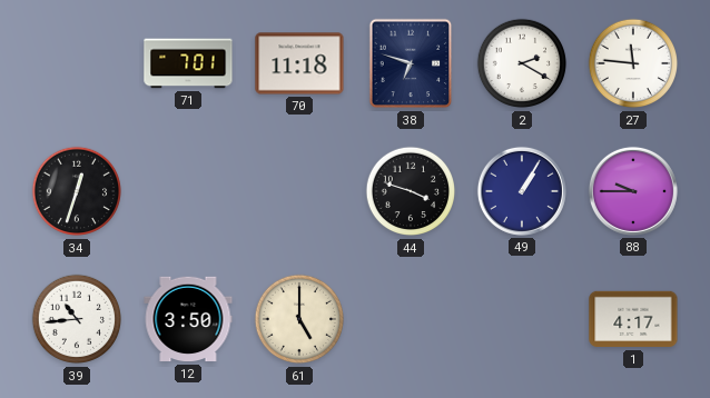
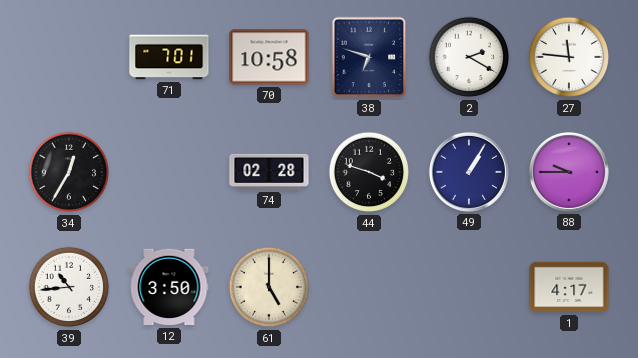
70: 11:18 -> 10:58
34: 12:33 -> 12:35
74: none -> 02:28
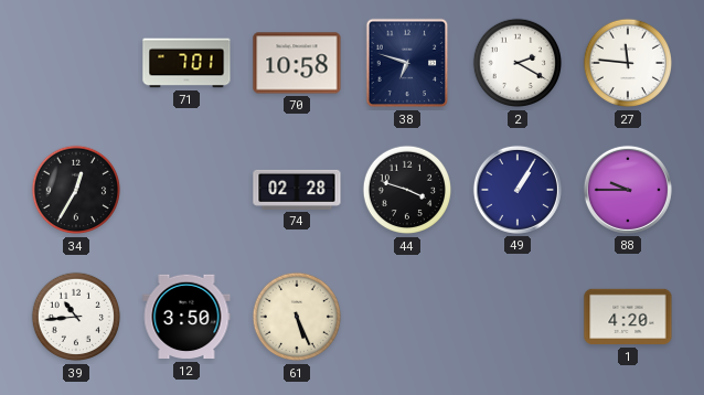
61: 5:00 -> 5:26
1: 4:17 -> 4:20
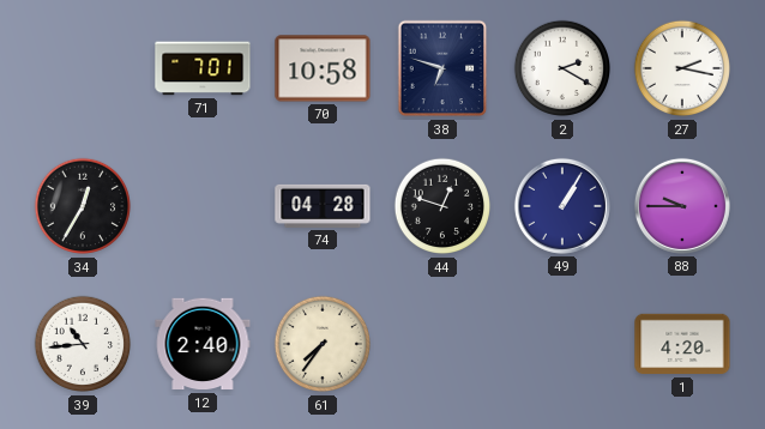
27: 11:46 -> 2:17
74: 02:28 -> 04:28
44: 3:48 -> 12:48
12: 3:50 -> 2:40
61: 5:26 -> 7:36
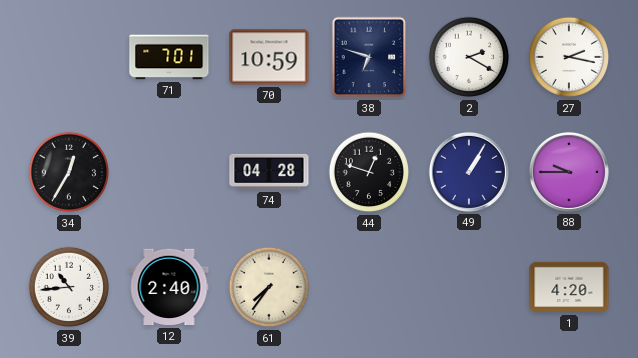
70: 10:58 -> 10:59
